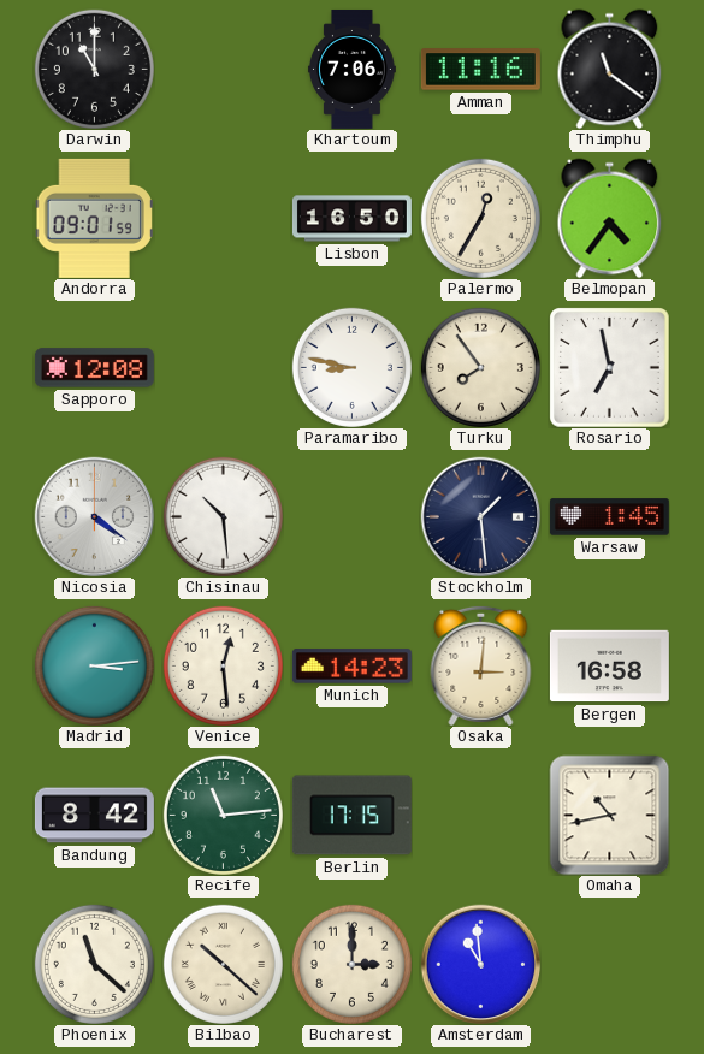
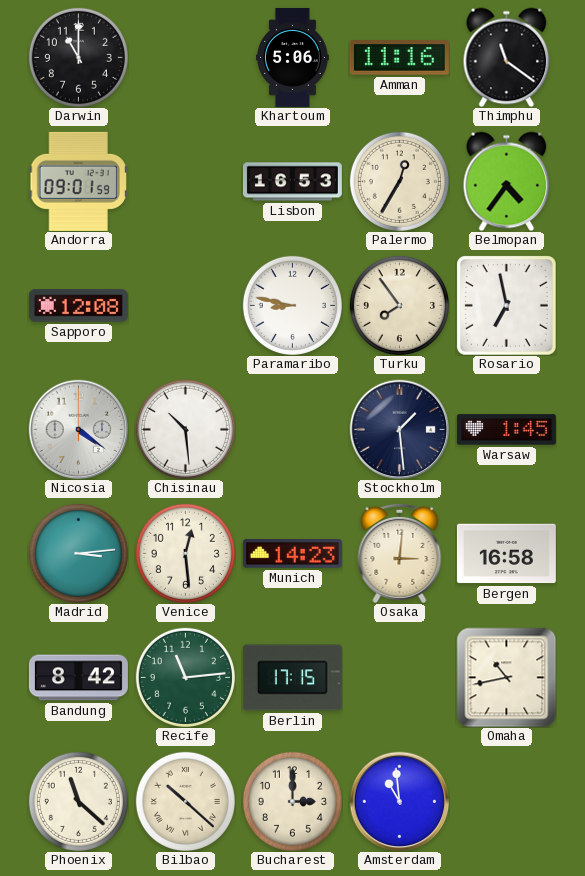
Khartoum: 7:06 -> 5:06
Lisbon: 16:50 -> 16:53
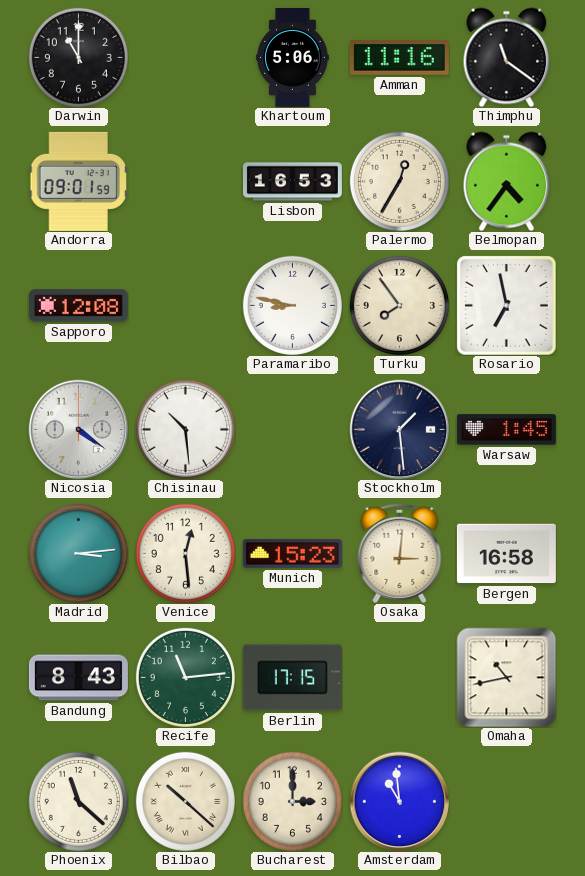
Munich: 14:23 -> 15:23
Bandung: 8:42 -> 8:43
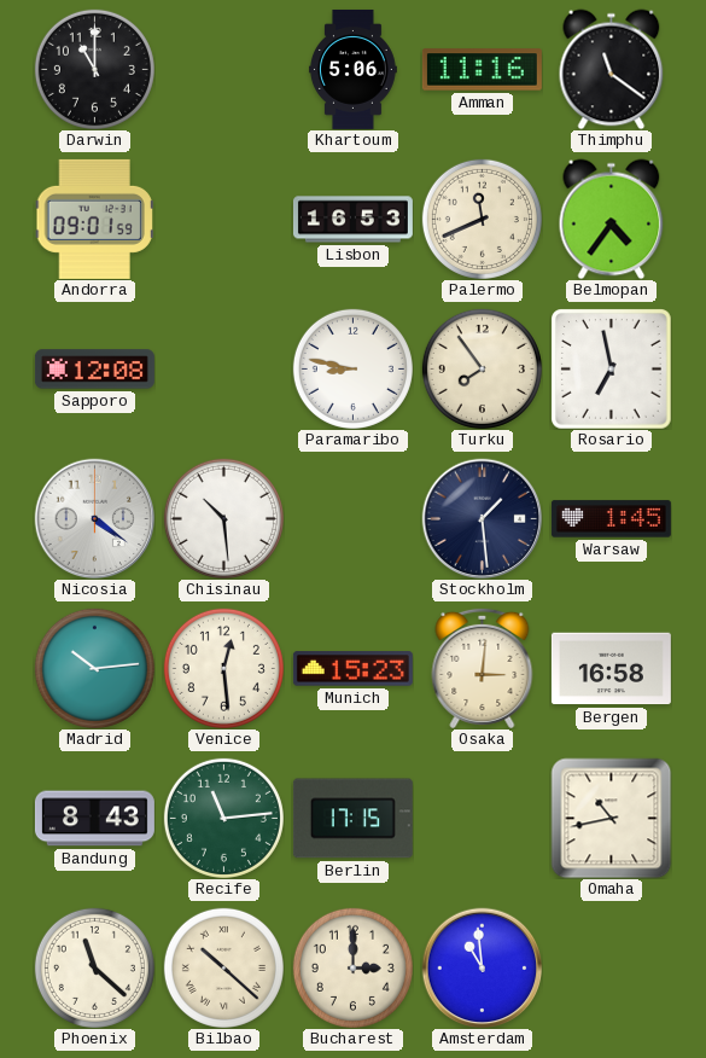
Palermo: 12:35 -> 11:41
Madrid: 3:14 -> 10:14
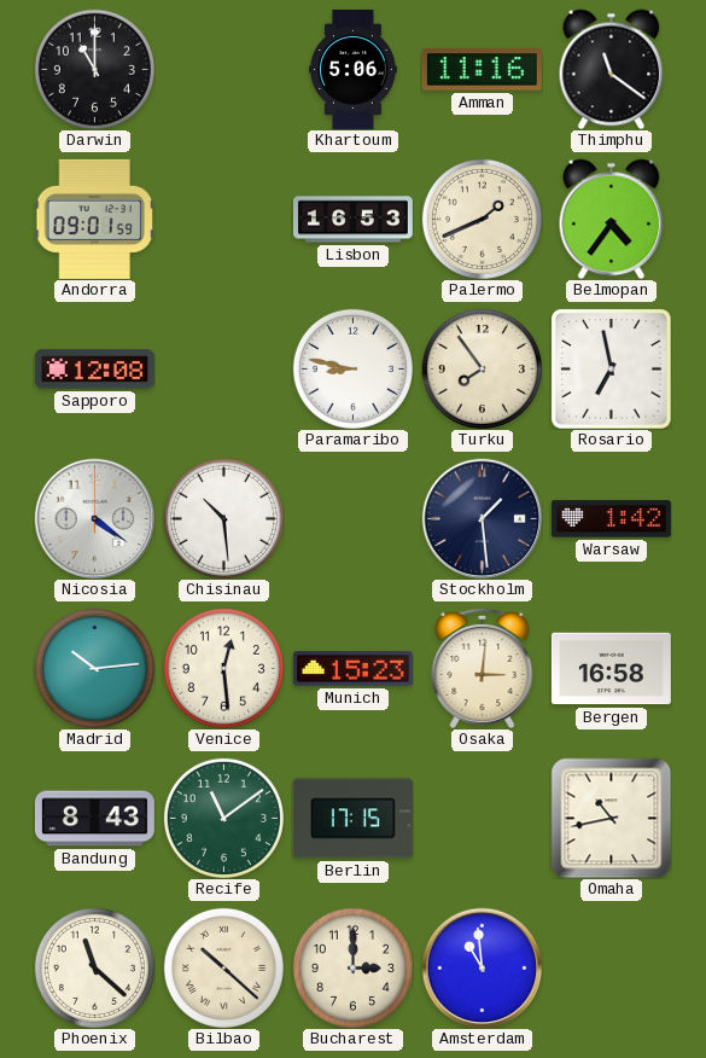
Palermo: 11:41 -> 1:41
Warsaw: 1:45 -> 1:42
Recife: 11:14 -> 11:09
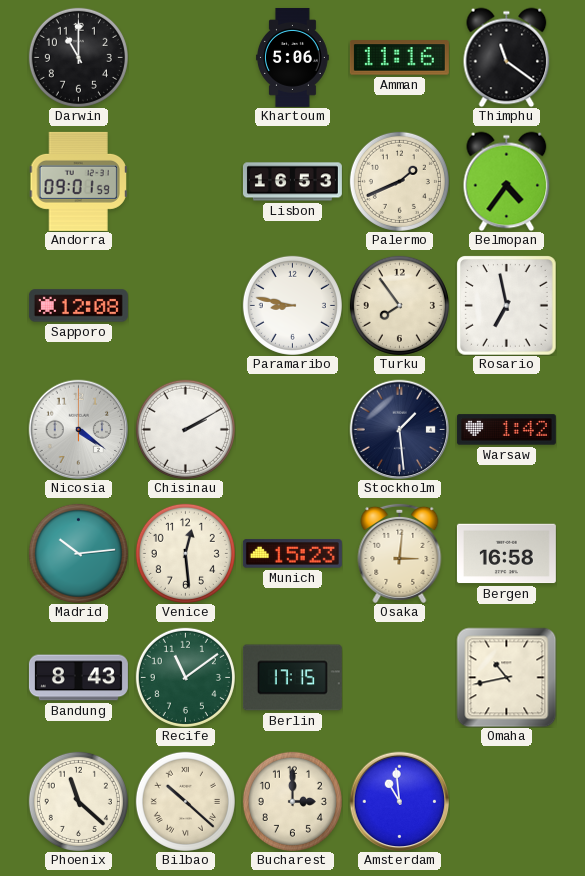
Chisinau: 10:29 -> 2:10
